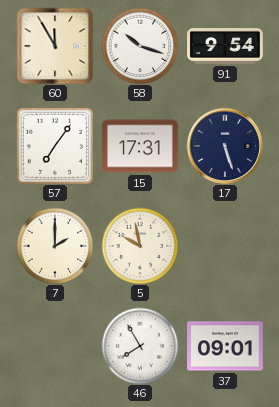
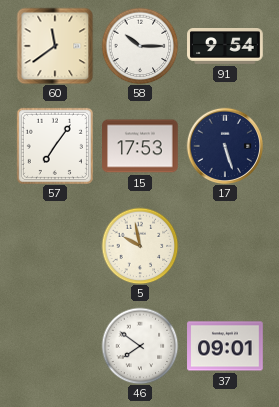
60: 11:55 -> 11:39
58: 10:18 -> 10:15
15: 17:31 -> 17:53
7: 2:00 -> none
46: 7:55 -> 7:51
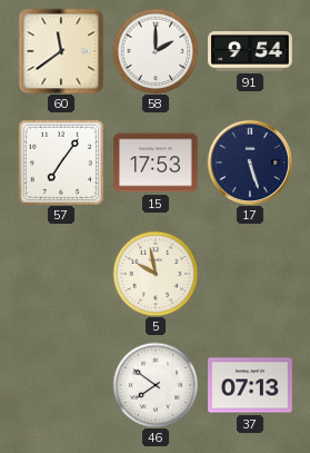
58: 10:15 -> 2:00
37: 09:01 -> 07:13
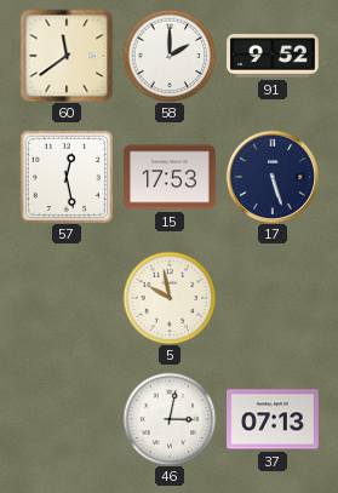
91: 9:54 -> 9:52
57: 7:06 -> 12:28
46: 7:51 -> 3:02
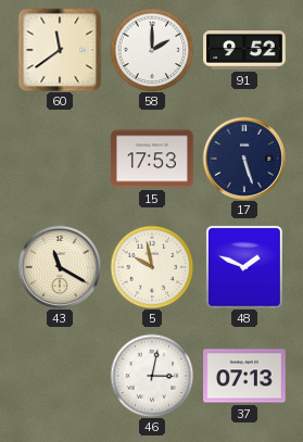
57: 12:28 -> none
43: none -> 11:20
48: none -> 1:49
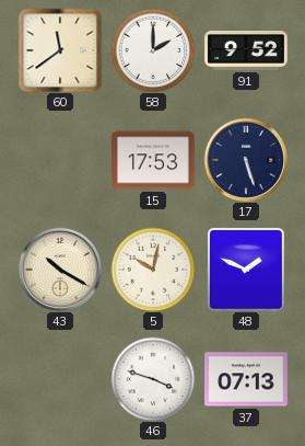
43: 11:20 -> 10:20
5: 9:58 -> 10:02
46: 3:02 -> 3:48
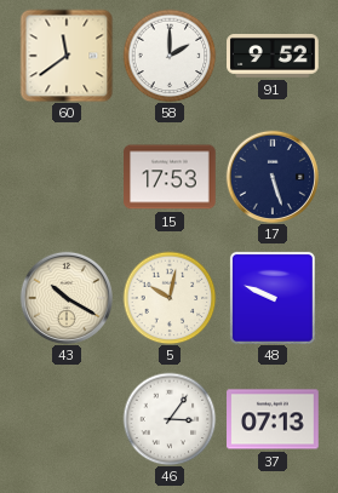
48: 1:49 -> 9:49
46: 3:48 -> 3:06
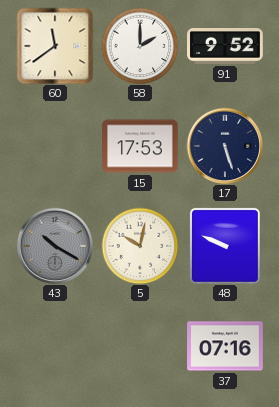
43 dial: cream -> grey
46: 3:06 -> none
37: 07:13 -> 07:16
